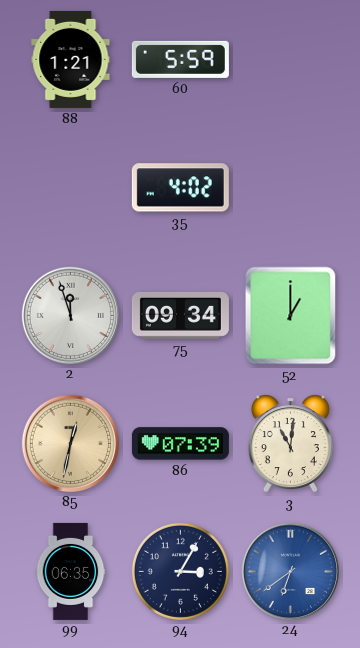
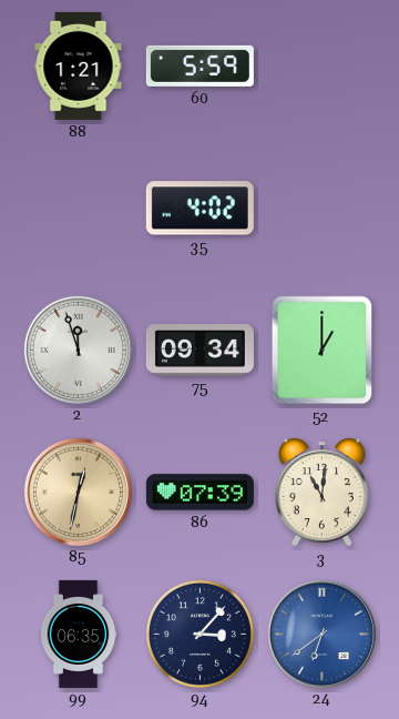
94: 3:05 -> 3:07
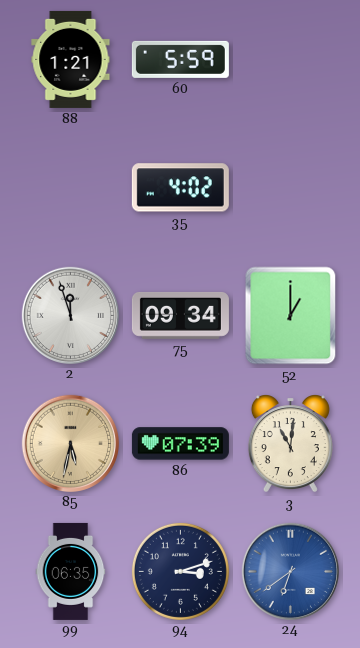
85: 12:32 -> 5:32
94: 3:07 -> 3:12
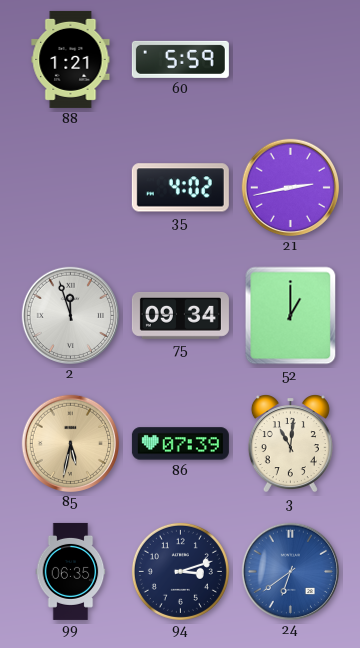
21: none -> 2:43
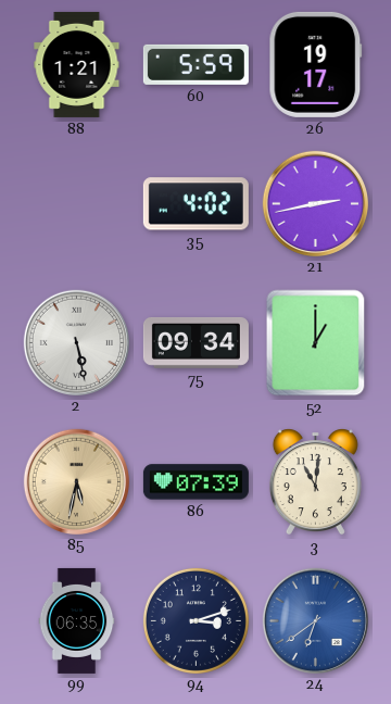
26: none -> 19:17
2: 11:57 -> 5:28
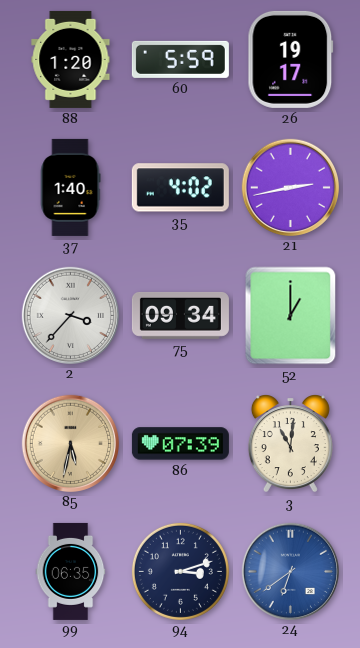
88: 1:21 -> 1:20
37: none -> 1:40
2: 5:28 -> 3:37
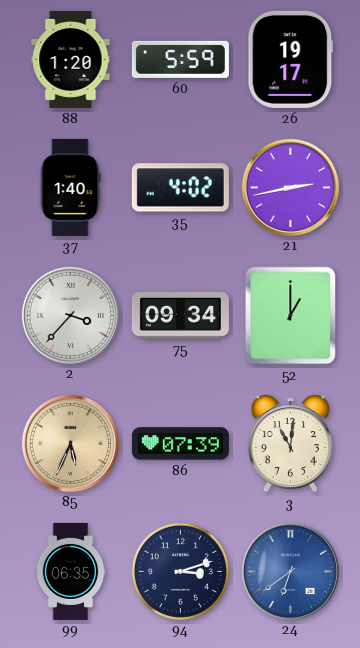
85: 5:32 -> 5:34
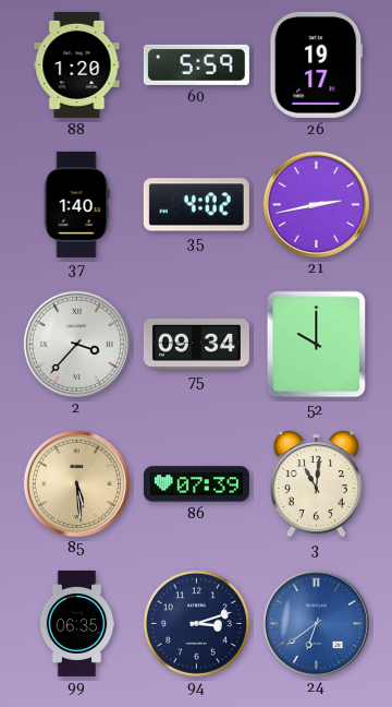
52: 1:00 -> 10:00
85: 5:34 -> 5:29
